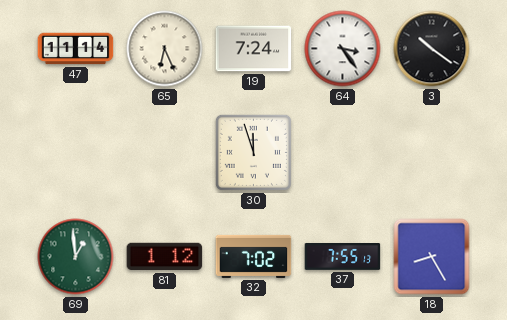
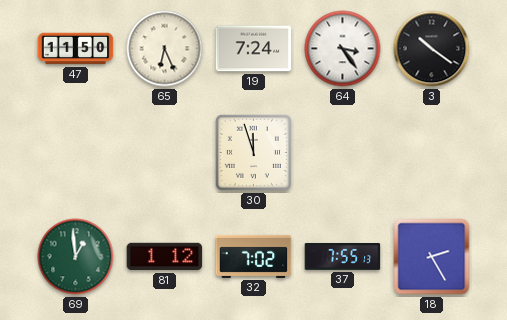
47: 11:14 -> 11:50
18: 8:25 -> 2:25
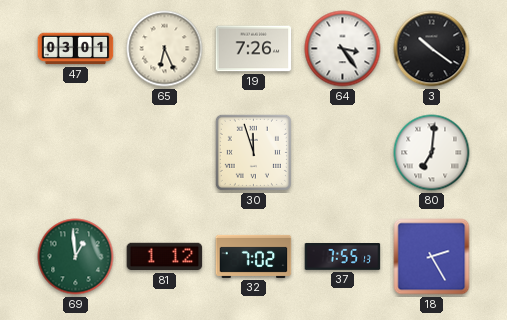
47: 11:50 -> 03:01
19: 7:24 -> 7:26
80: none -> 7:01
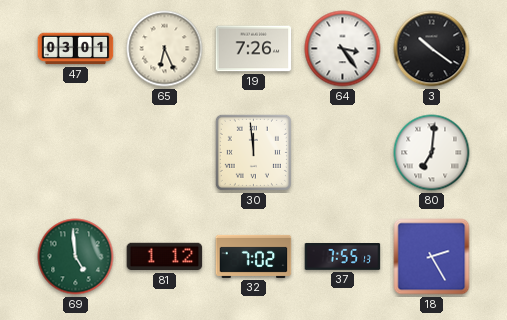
30: 11:57 -> 11:59
69: 12:59 -> 4:59
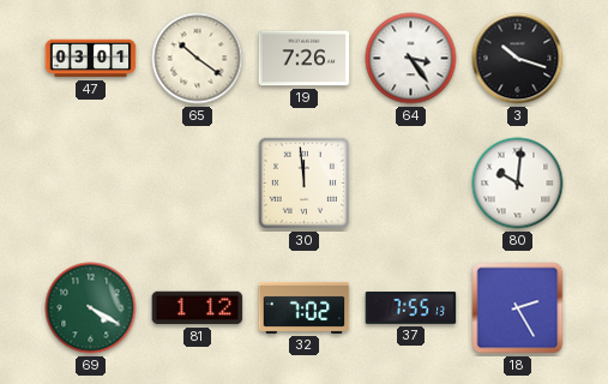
65: 6:26 -> 10:21
3: 10:21 -> 10:18
80: 7:01 -> 10:01
69: 4:59 -> 4:20
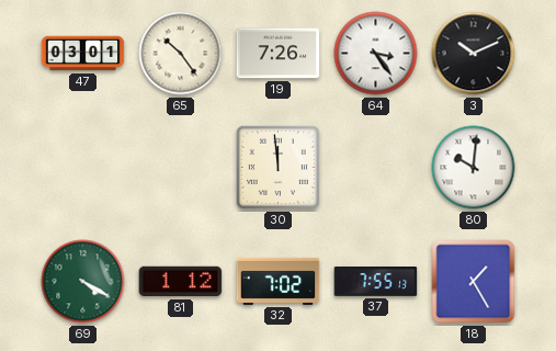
65: 10:21 -> 10:24
3: 10:18 -> 10:11
18: 2:25 -> 1:25
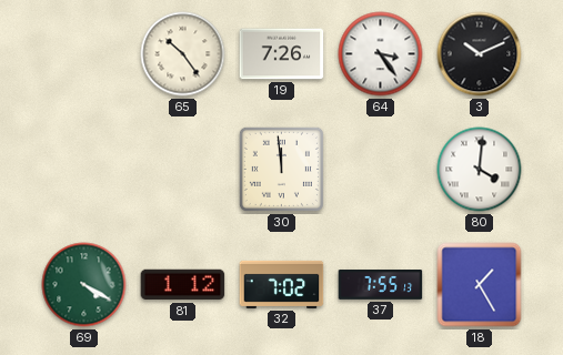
47: 03:01 -> none
80: 10:01 -> 4:01
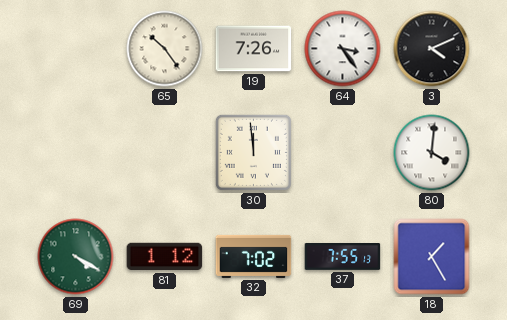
3: 10:11 -> 4:11
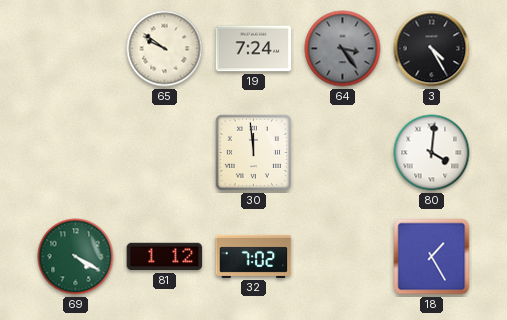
65: 10:24 -> 9:51
19: 7:26 -> 7:24
64 dial: white -> grey
3: 4:11 -> 4:25
37: 7:55 -> none
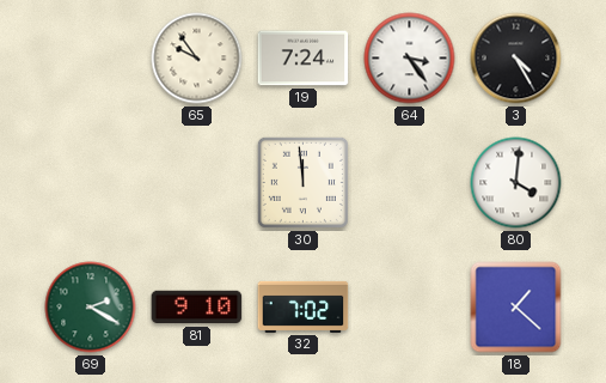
65: 9:51 -> 9:54
64 dial: grey -> white
69: 4:20 -> 2:20
81: 1:12 -> 9:10
18: 1:25 -> 1:22
